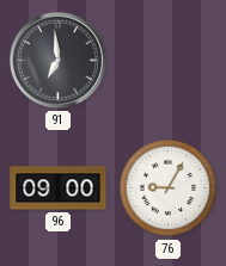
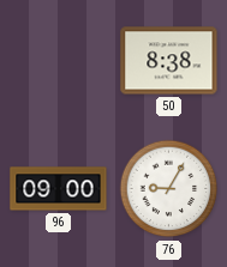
91: 6:59 -> none
50: none -> 8:38
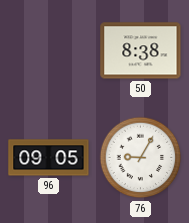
96: 09:00 -> 09:05
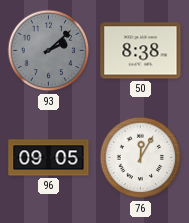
93: none -> 2:08
76: 9:05 -> 12:05
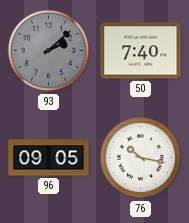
50: 8:38 -> 7:40
76: 12:05 -> 10:17
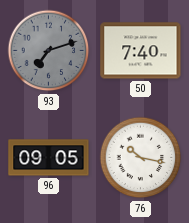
93: 2:08 -> 7:12
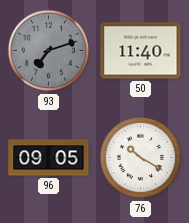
50: 7:40 -> 11:40
76: 10:17 -> 10:20
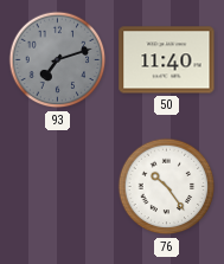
96: 09:05 -> none
76: 10:20 -> 10:24
